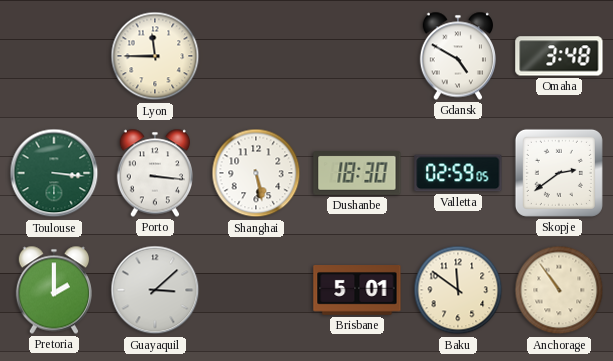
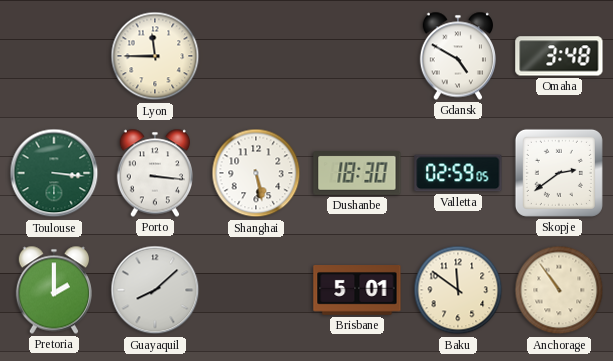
Guayaquil: 3:08 -> 8:08
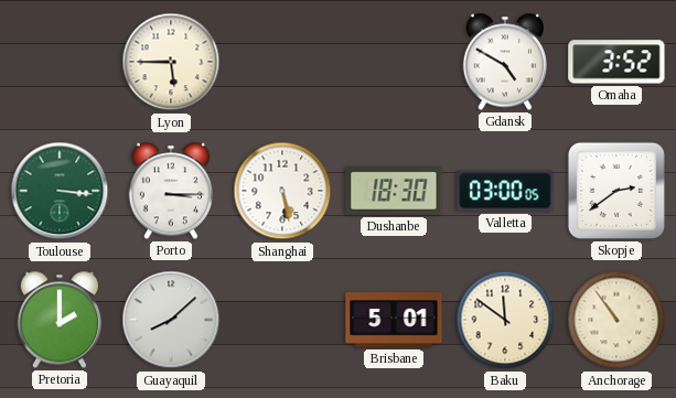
Lyon: 11:45 -> 5:45
Omaha: 3:48 -> 3:52
Porto: 3:16 -> 3:15
Valletta: 02:59 -> 03:00
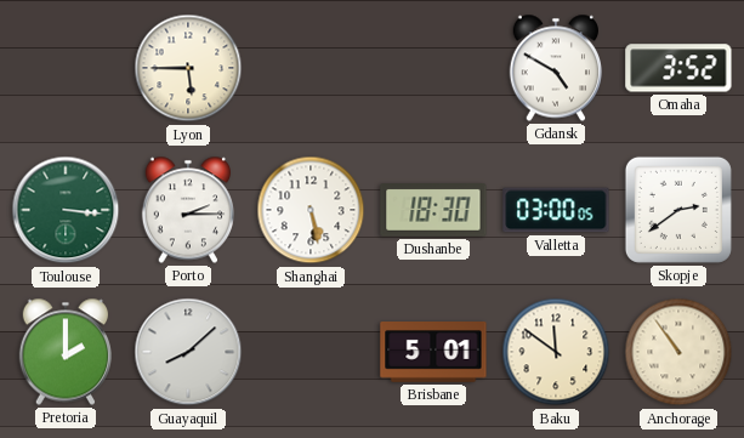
Porto: 3:15 -> 2:15
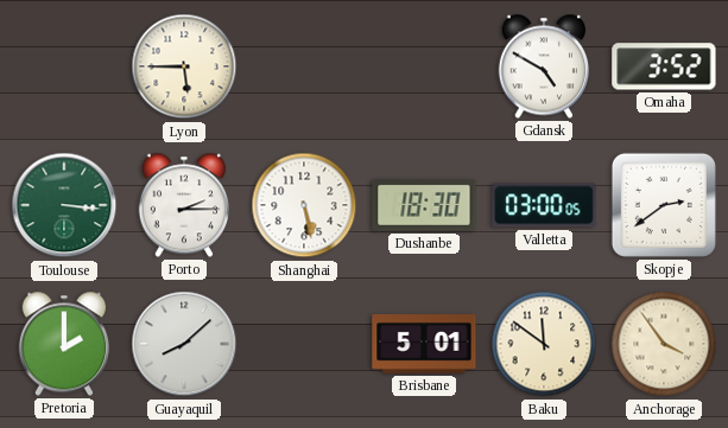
Anchorage: 10:54 -> 3:54
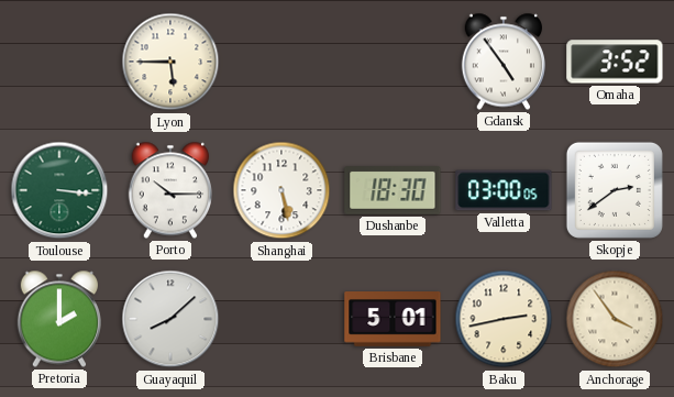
Gdansk: 4:50 -> 4:54
Porto: 2:15 -> 10:15
Baku: 11:51 -> 2:43
